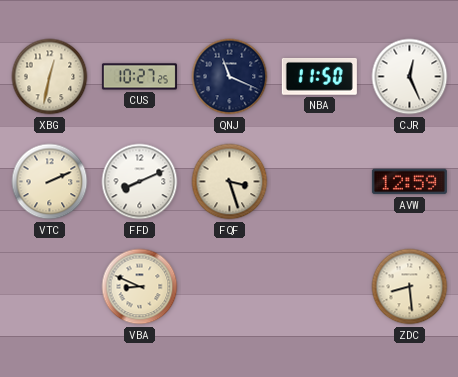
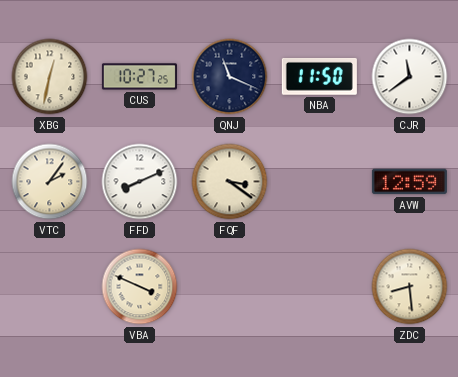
CJR: 12:26 -> 11:39
VTC: 2:11 -> 2:06
FQF: 3:27 -> 3:21
VBA: 8:49 -> 3:49
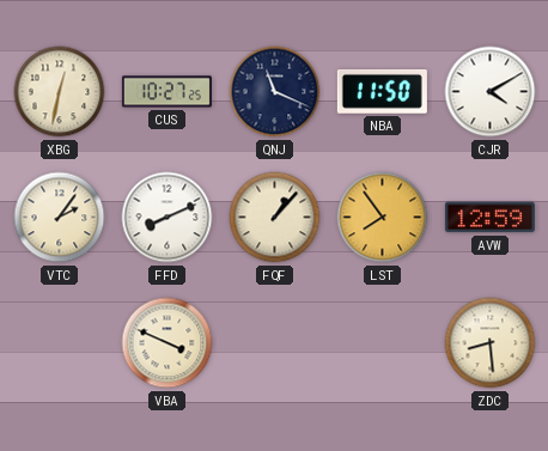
CJR: 11:39 -> 4:10
FQF: 3:21 -> 1:07
LST: none -> 7:54
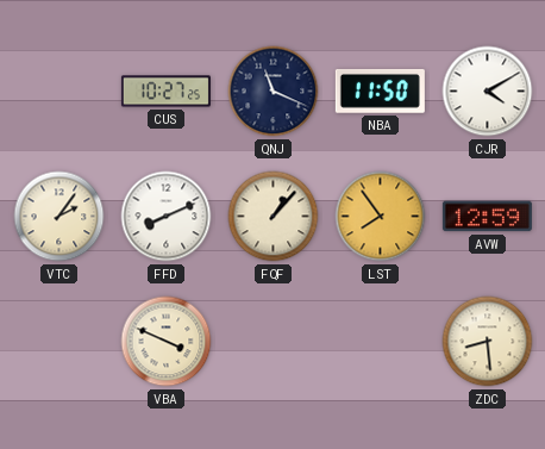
XBG: 12:32 -> none
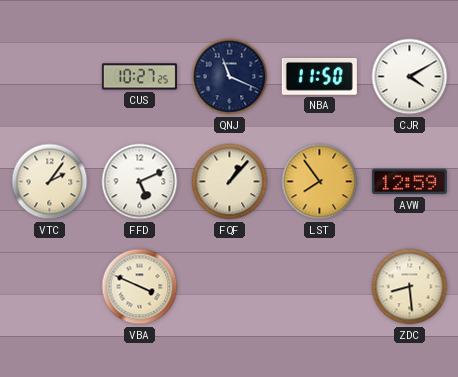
FFD: 8:11 -> 5:11
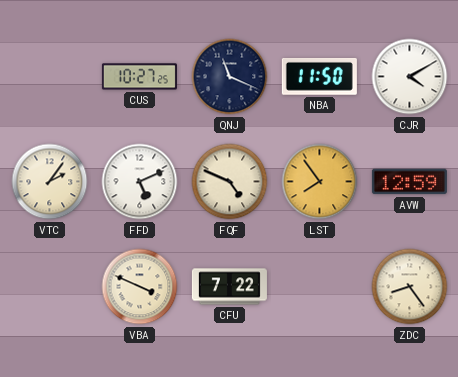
FQF: 1:07 -> 4:49
CFU: none -> 7:22
ZDC: 8:29 -> 8:24
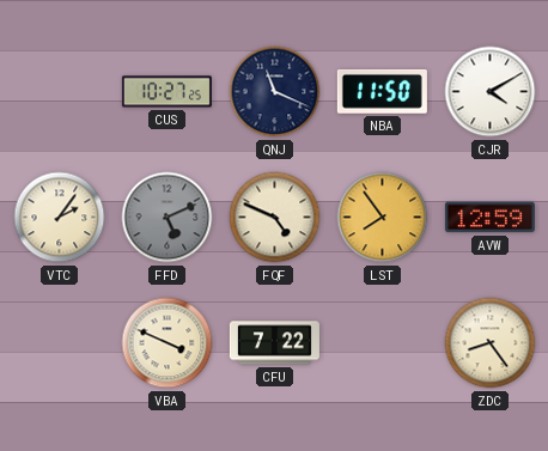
FFD dial: white -> grey
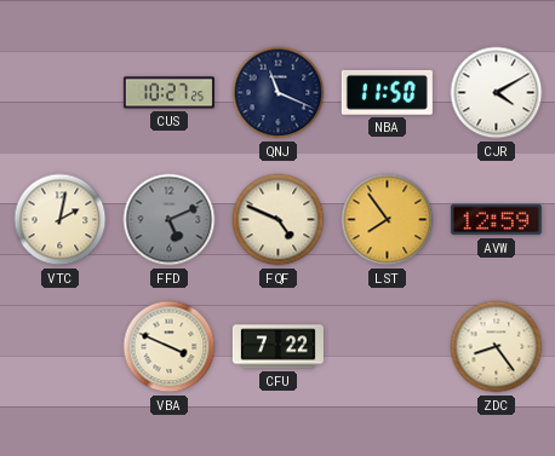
VTC: 2:06 -> 2:02
